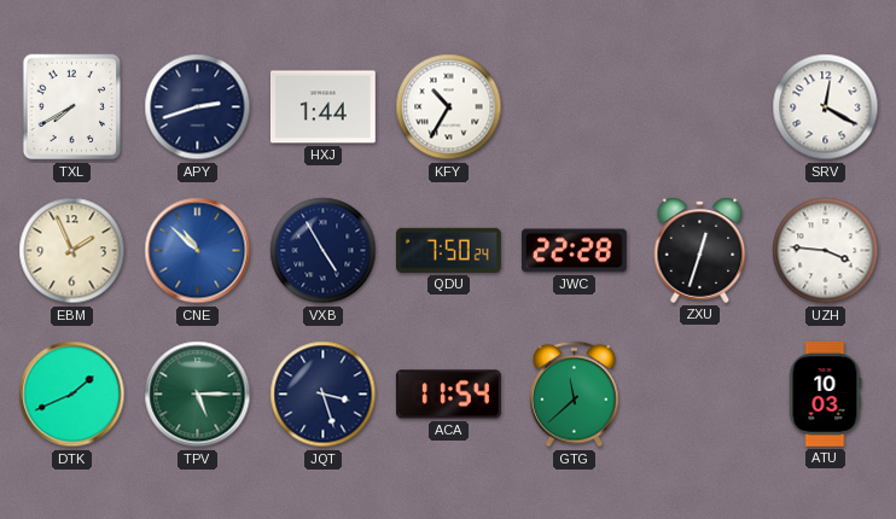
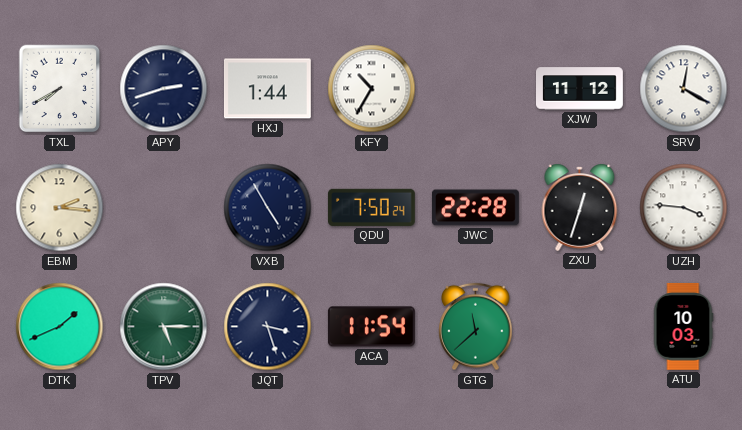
XJW: none -> 11:12
EBM: 1:56 -> 2:16
CNE: 10:52 -> none
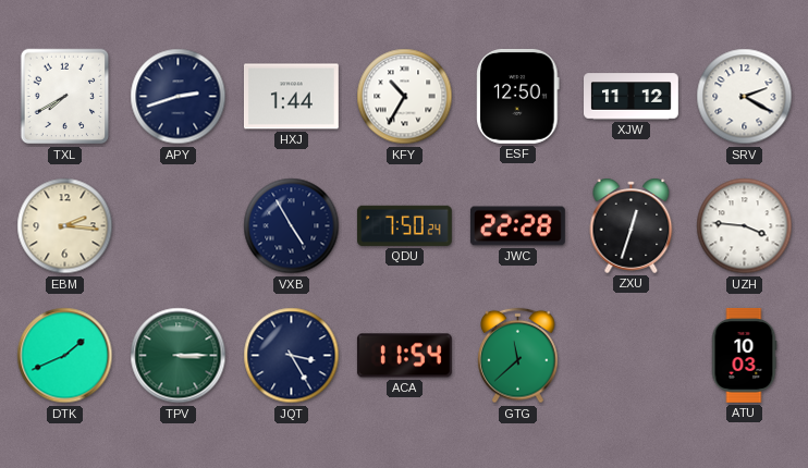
ESF: none -> 12:50
SRV: 12:20 -> 2:20
TPV: 5:15 -> 3:15
JQT: 3:27 -> 3:25
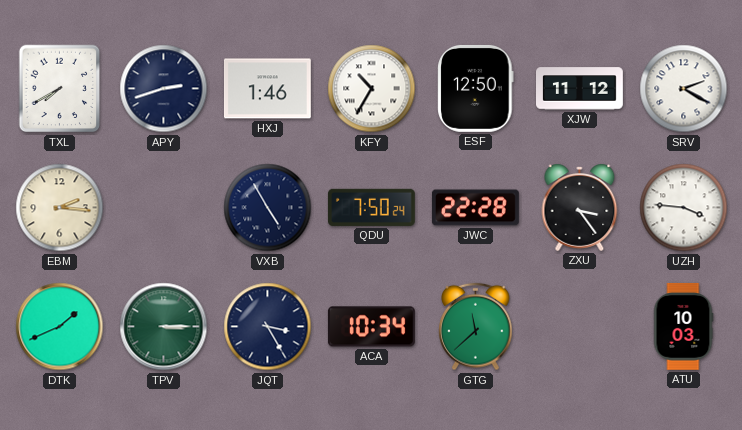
HXJ: 1:44 -> 1:46
ZXU: 12:33 -> 3:24
ACA: 11:54 -> 10:34
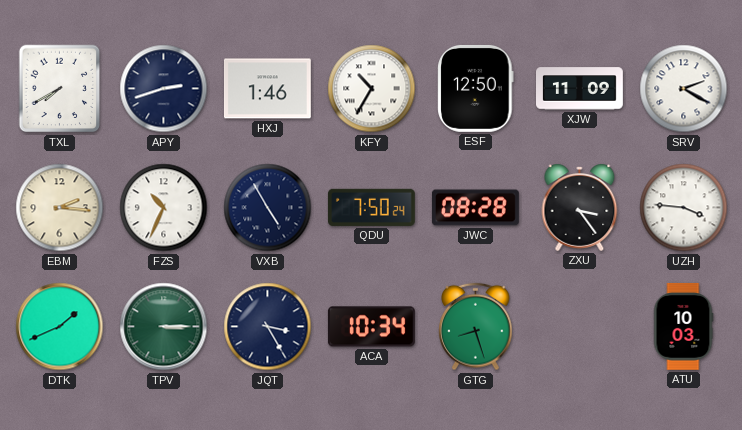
XJW: 11:12 -> 11:09
FZS: none -> 10:34
JWC: 22:28 -> 08:28
GTG: 11:38 -> 8:27
